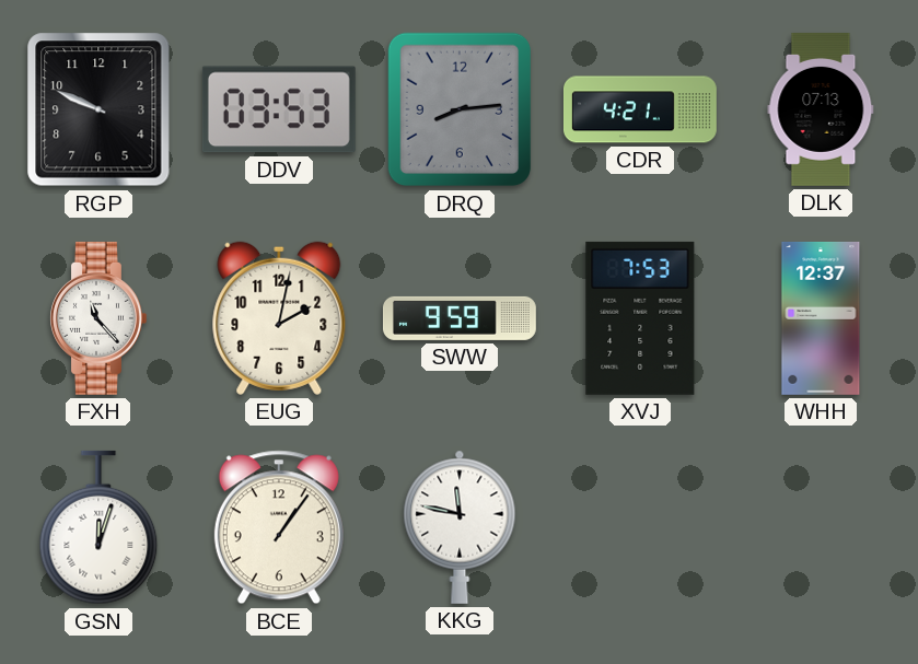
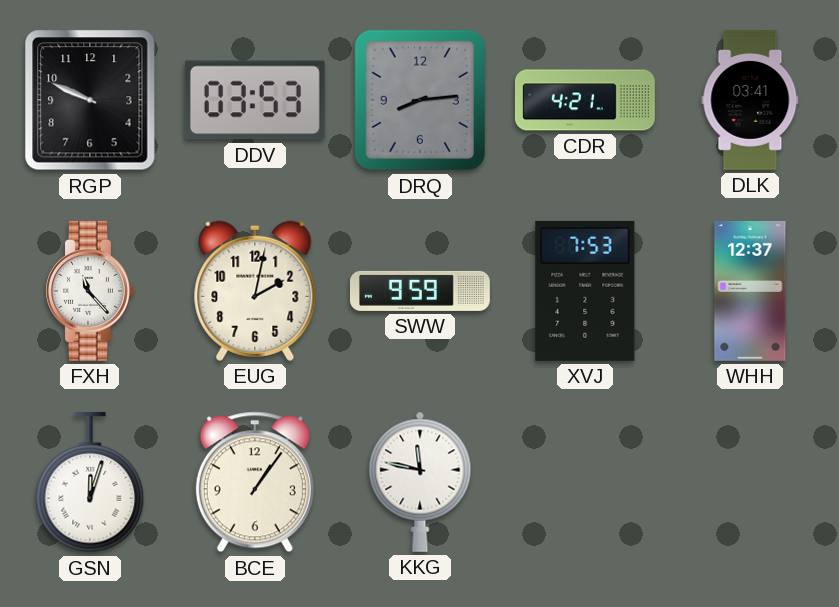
DLK: 07:13 -> 03:41
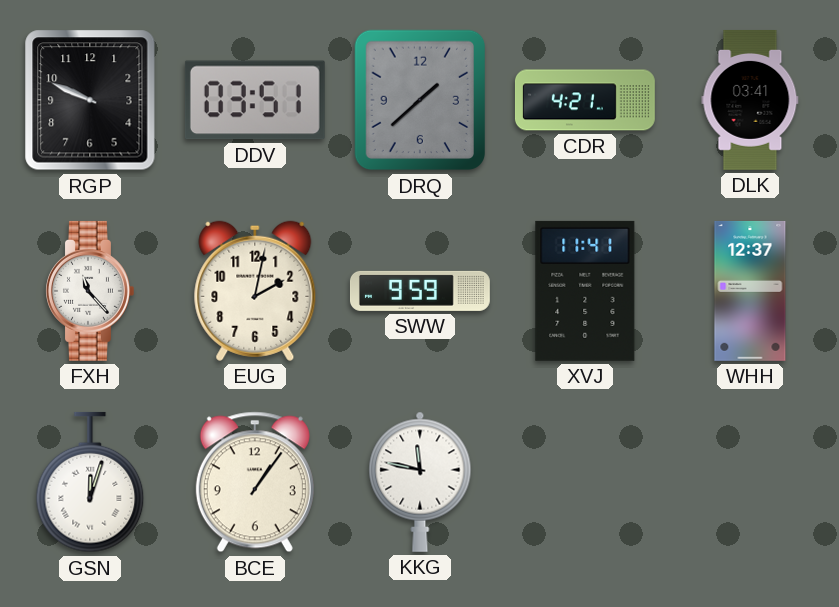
DDV: 03:53 -> 03:51
DRQ: 8:14 -> 1:38
XVJ: 7:53 -> 11:41
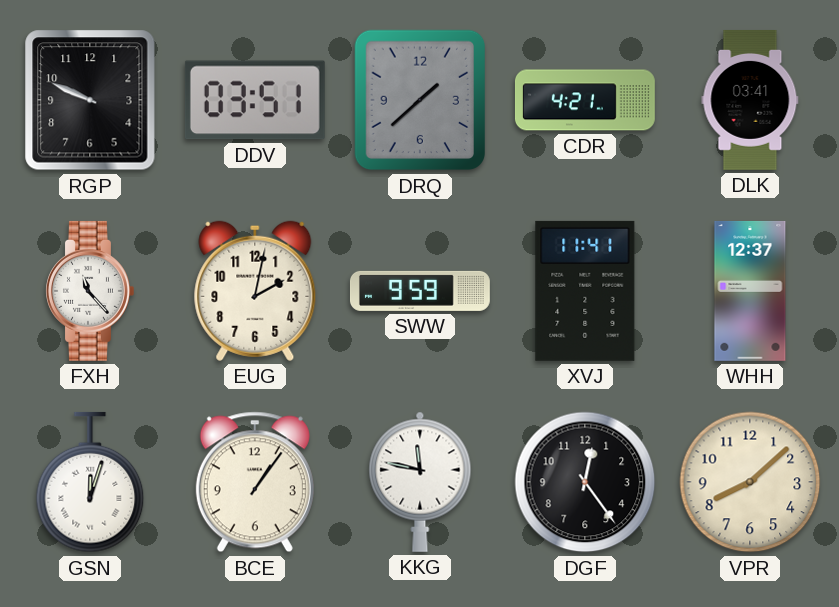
DGF: none -> 12:24
VPR: none -> 8:08
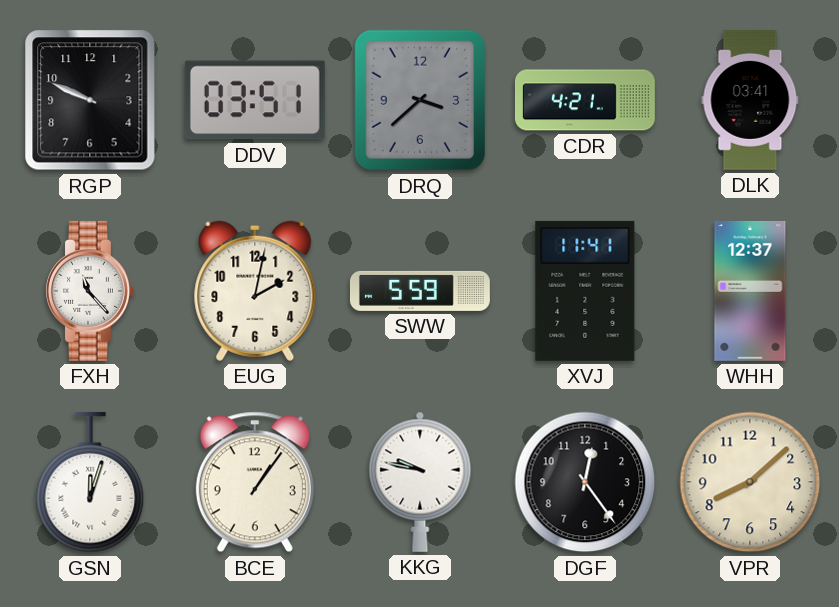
DRQ: 1:38 -> 3:38
SWW: 9:59 -> 5:59
KKG: 11:47 -> 9:47
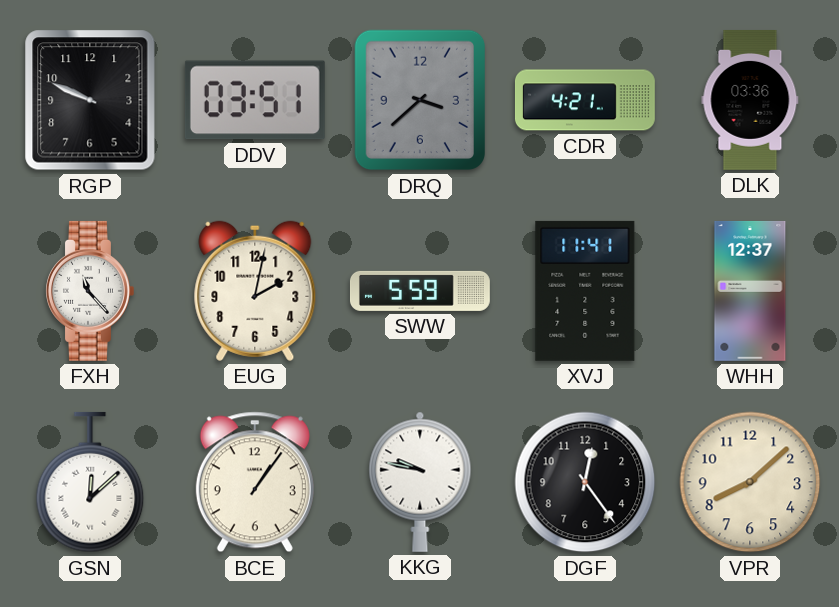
DLK: 03:41 -> 03:36
GSN: 12:03 -> 12:08
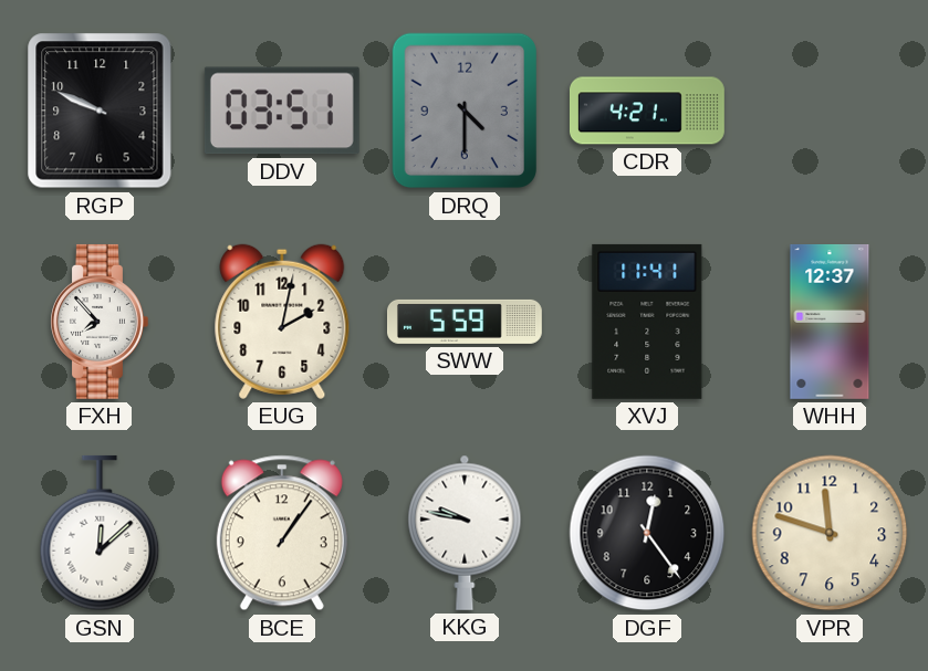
DRQ: 3:38 -> 4:30
DLK: 03:36 -> none
FXH: 11:23 -> 7:53
VPR: 8:08 -> 11:48
